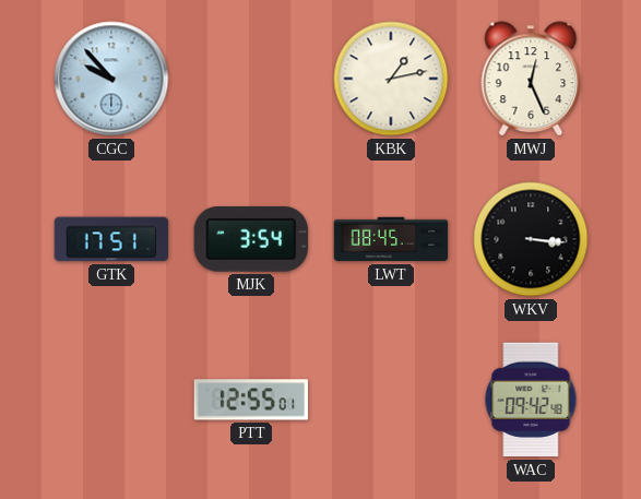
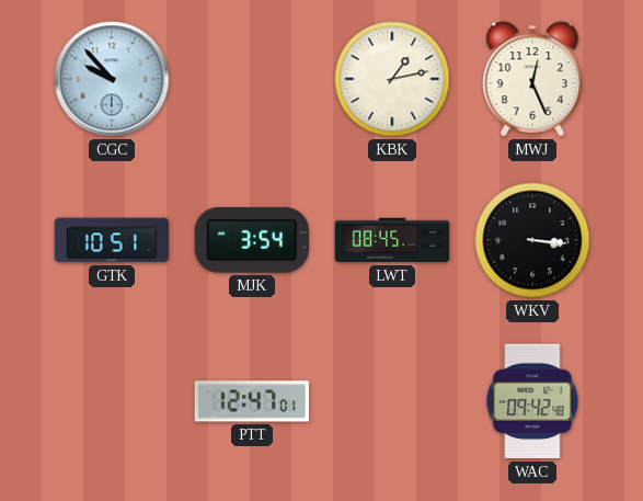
GTK: 17:51 -> 10:51
PTT: 12:55 -> 12:47
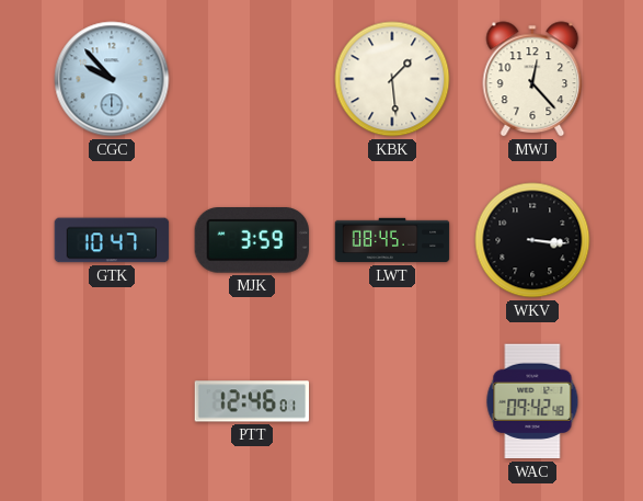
KBK: 1:13 -> 1:29
MWJ: 12:26 -> 12:23
GTK: 10:51 -> 10:47
MJK: 3:54 -> 3:59
PTT: 12:47 -> 12:46
